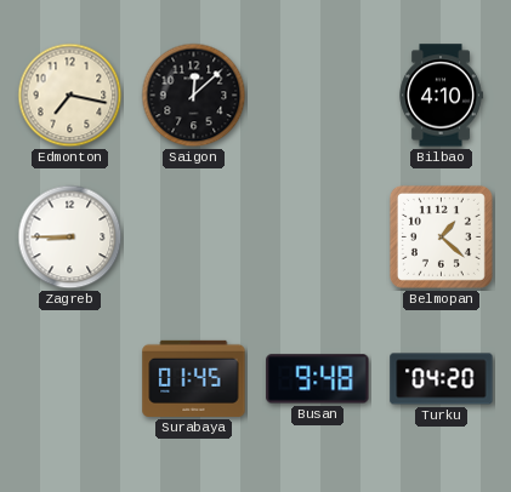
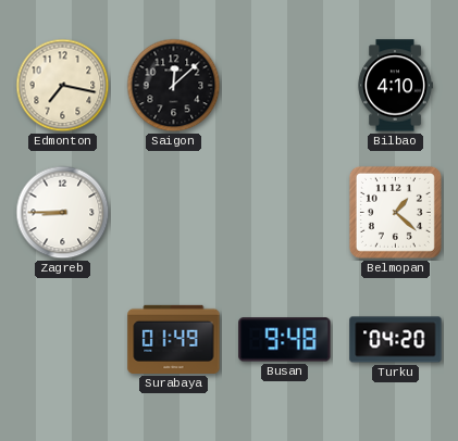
Surabaya: 01:45 -> 01:49
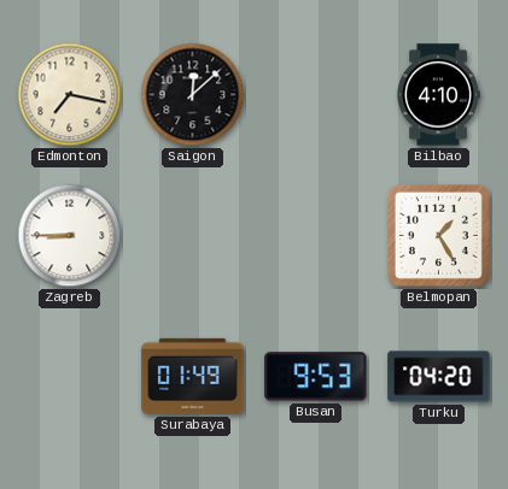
Belmopan: 1:22 -> 1:25
Busan: 9:48 -> 9:53
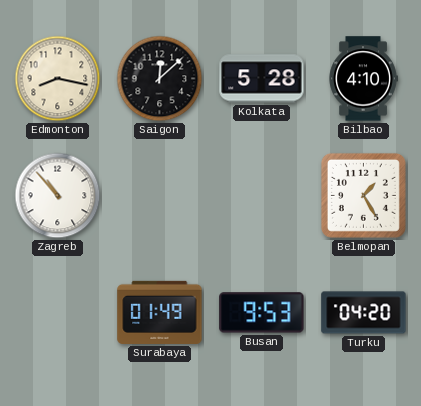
Edmonton: 7:17 -> 8:17
Kolkata: none -> 5:28
Zagreb: 8:45 -> 10:53
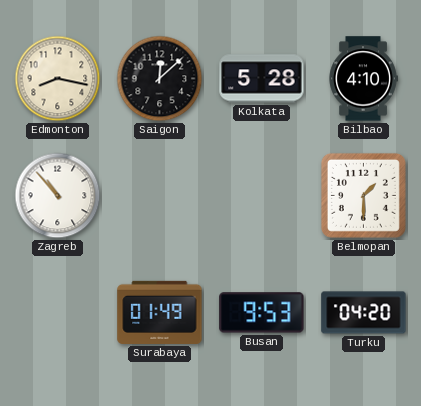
Belmopan: 1:25 -> 1:30
